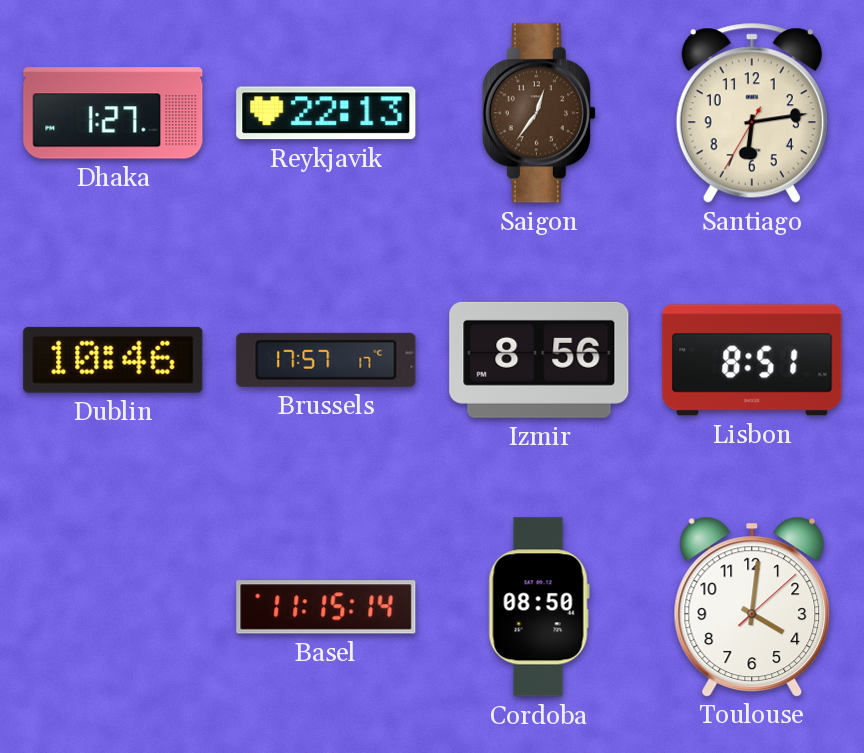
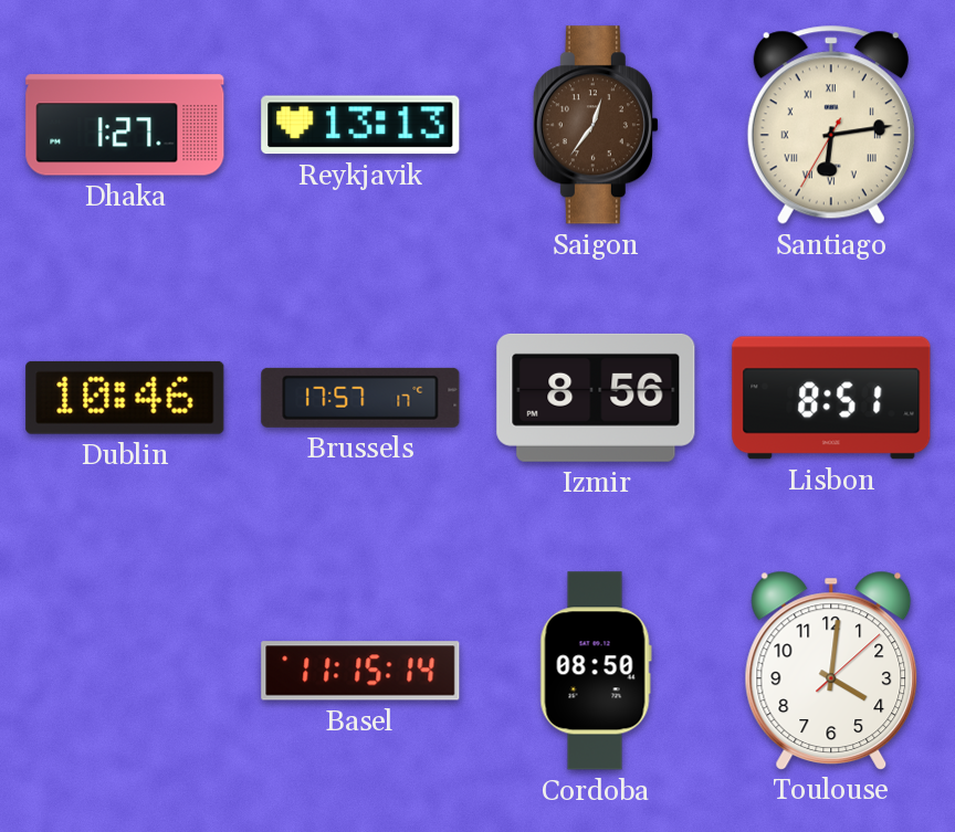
Reykjavik: 22:13 -> 13:13
Santiago numerals: Arabic -> Roman
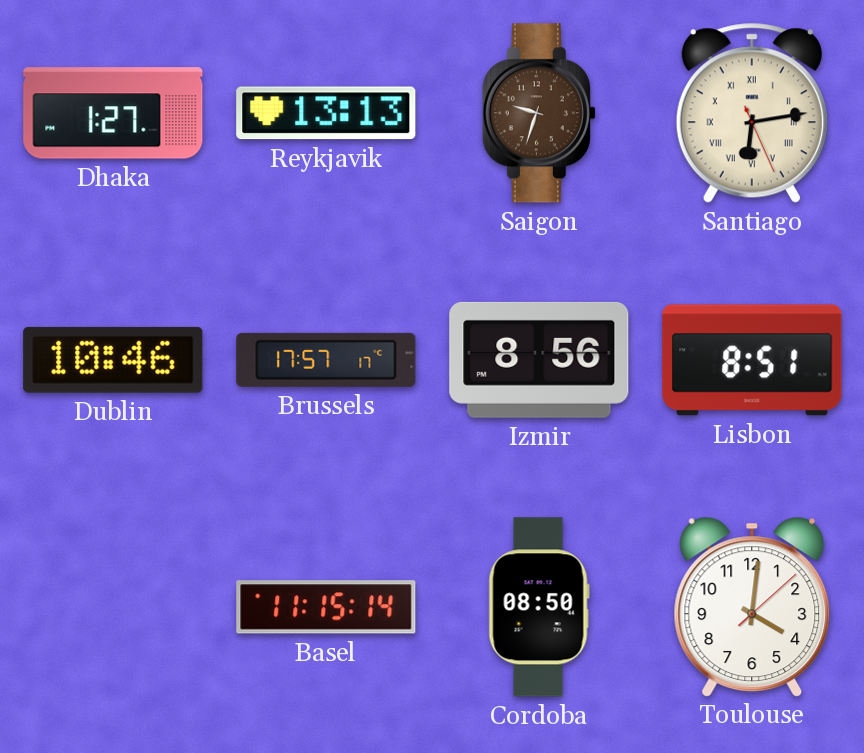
Saigon: 12:36 -> 9:33
Santiago: 6:13:35 -> 6:13:26
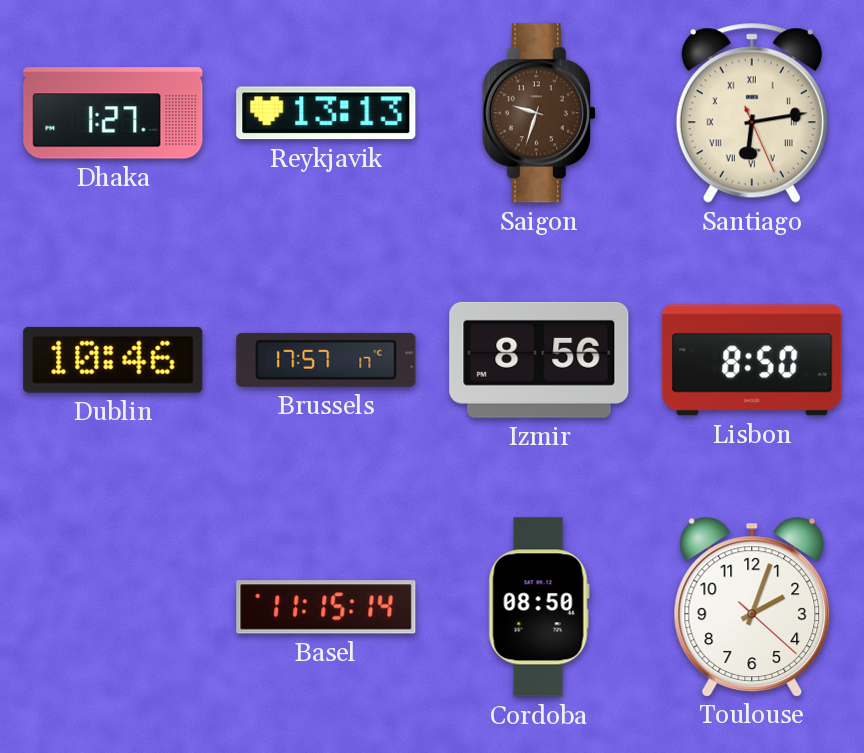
Lisbon: 8:51 -> 8:50
Toulouse: 4:01 -> 2:03
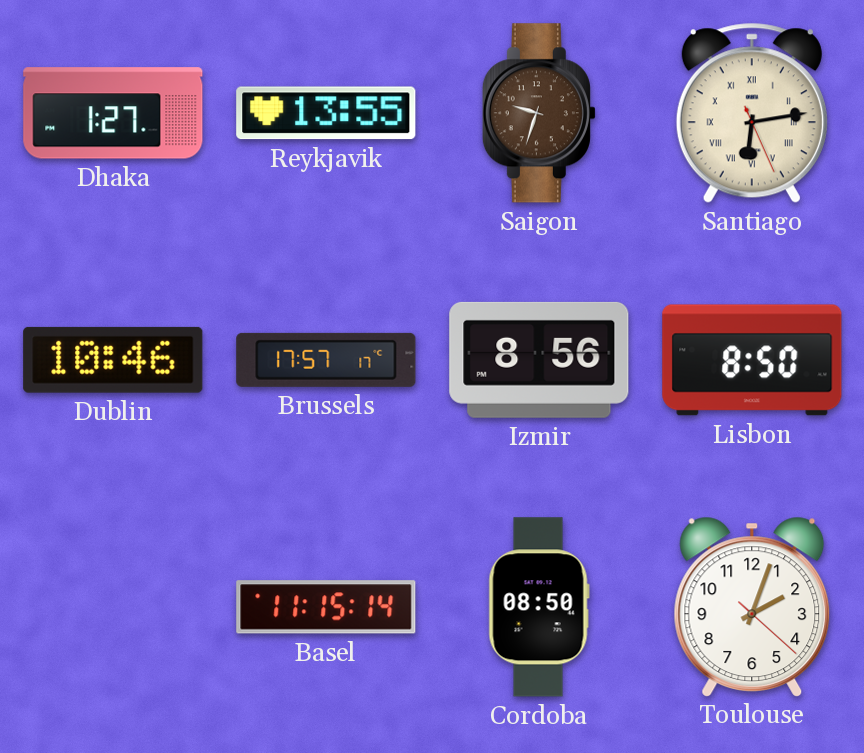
Reykjavik: 13:13 -> 13:55
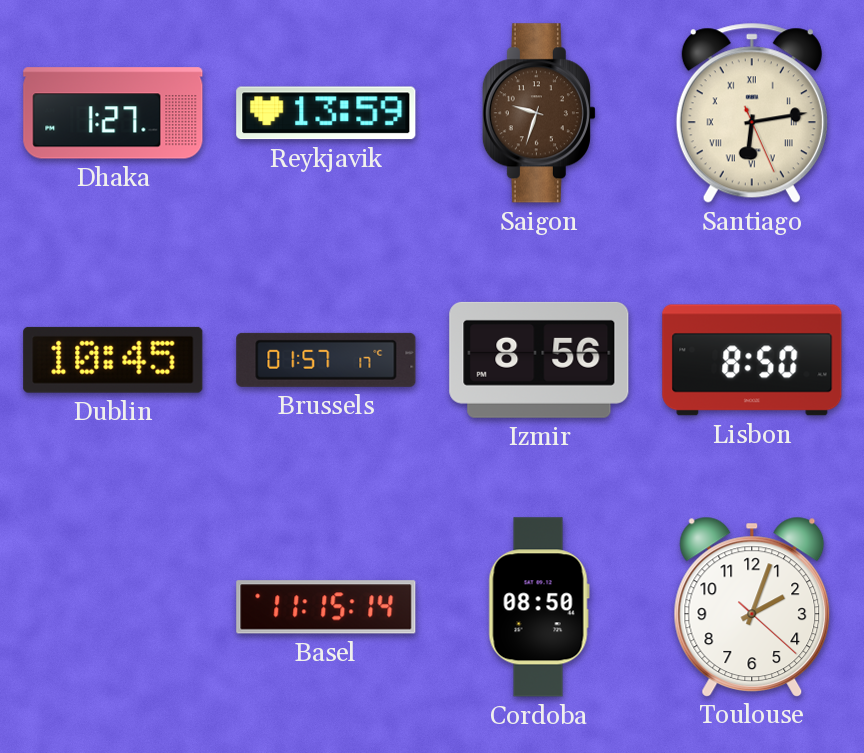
Reykjavik: 13:55 -> 13:59
Dublin: 10:46 -> 10:45
Brussels: 17:57 -> 01:57
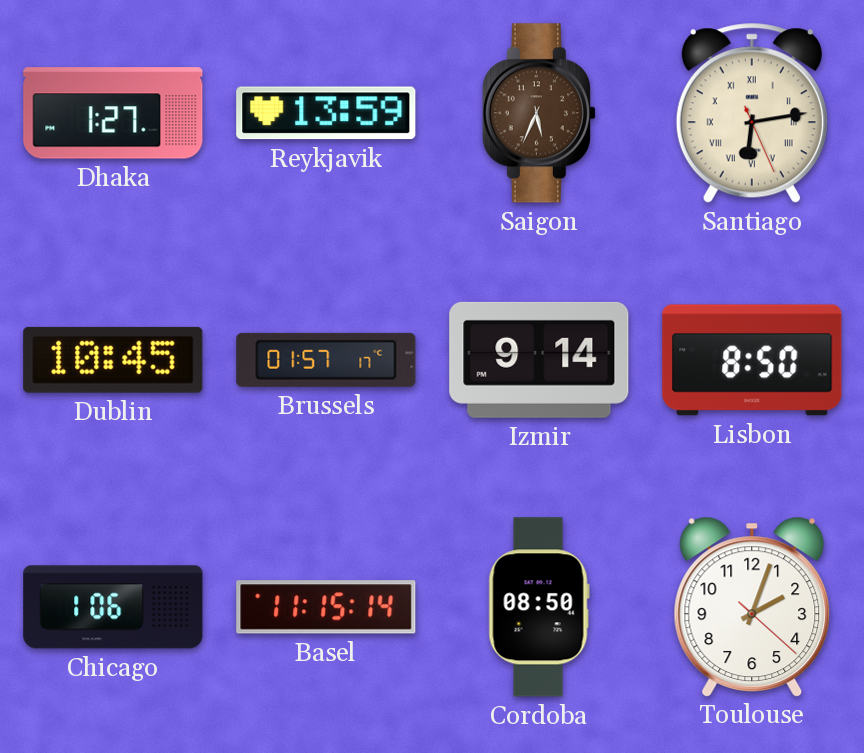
Saigon: 9:33 -> 5:34
Izmir: 8:56 -> 9:14
Chicago: none -> 1:06
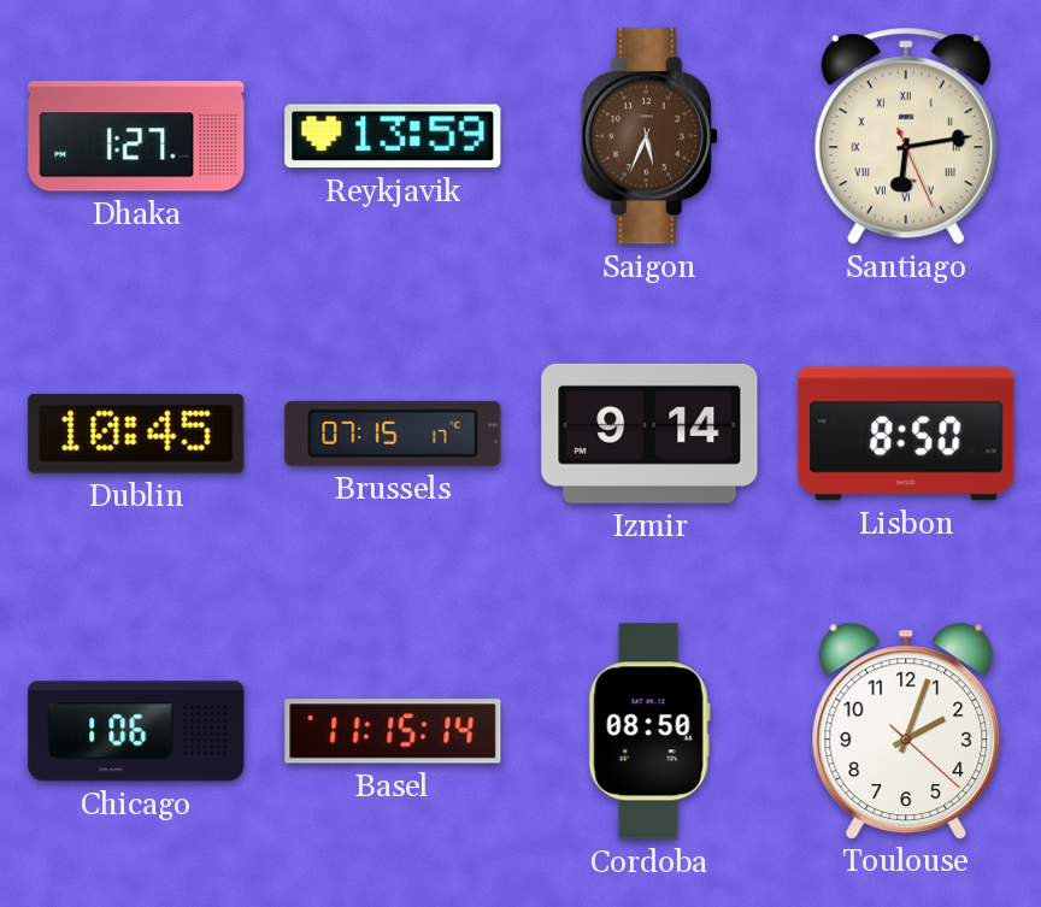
Brussels: 01:57 -> 07:15
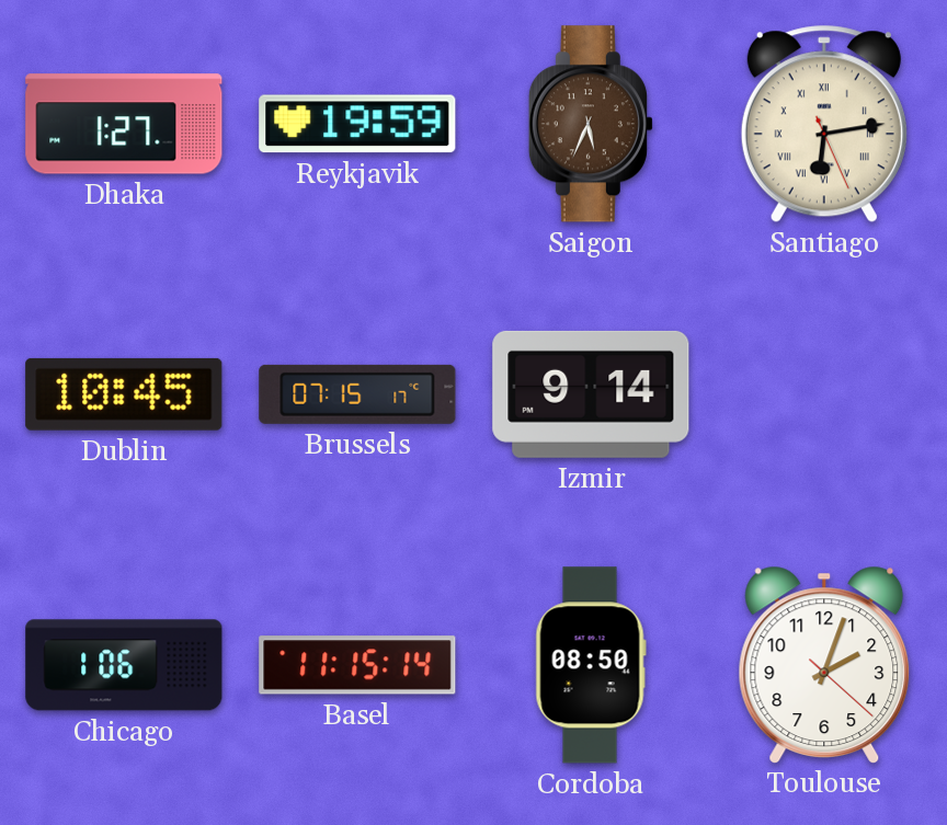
Reykjavik: 13:59 -> 19:59
Lisbon: 8:50 -> none
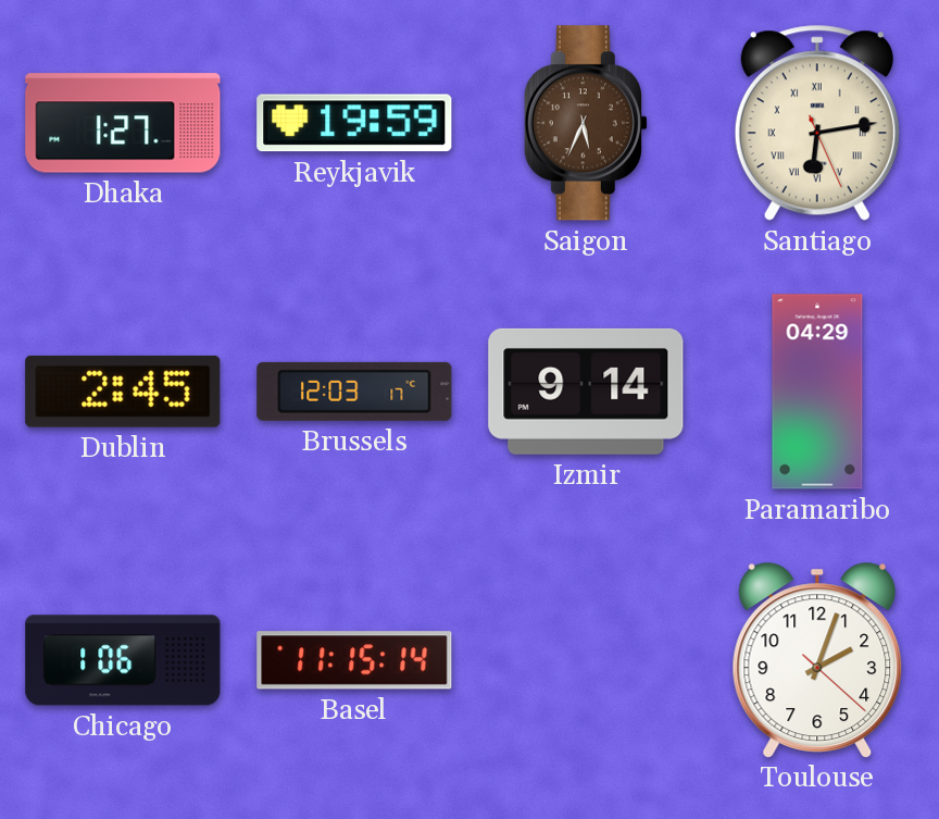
Dublin: 10:45 -> 2:45
Brussels: 07:15 -> 12:03
Paramaribo: none -> 04:29
Cordoba: 08:50 -> none
